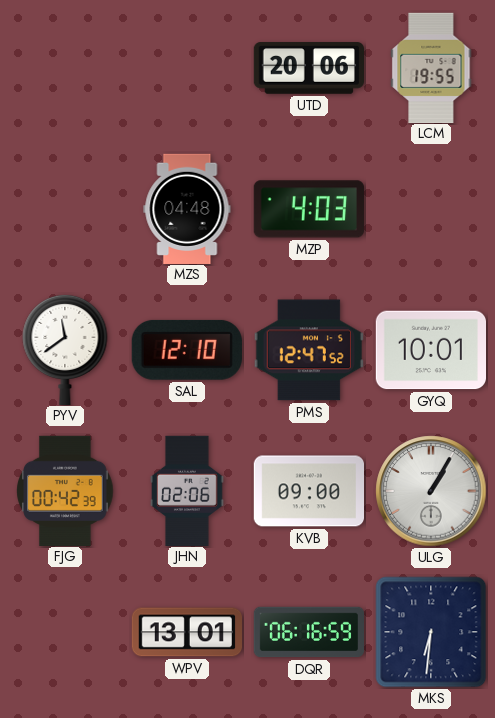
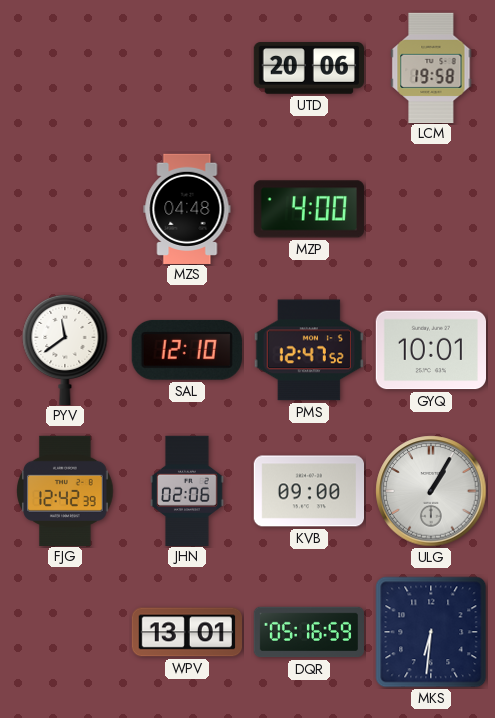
LCM: 19:55 -> 19:58
MZP: 4:03 -> 4:00
FJG: 00:42 -> 12:42
DQR: 06:16 -> 05:16
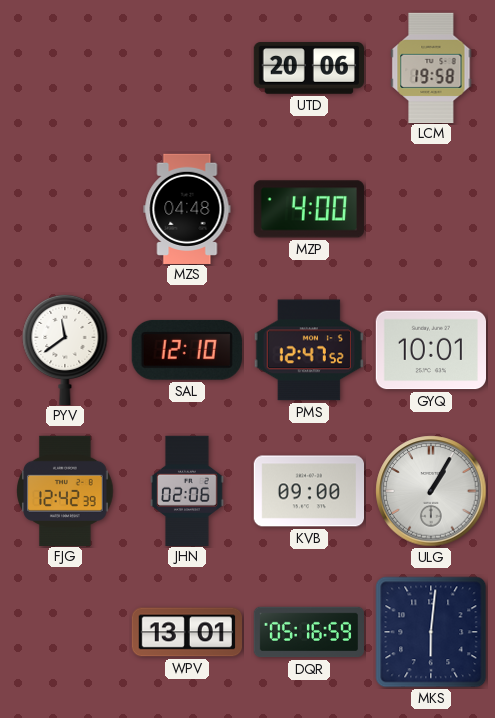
MKS: 6:31 -> 6:01
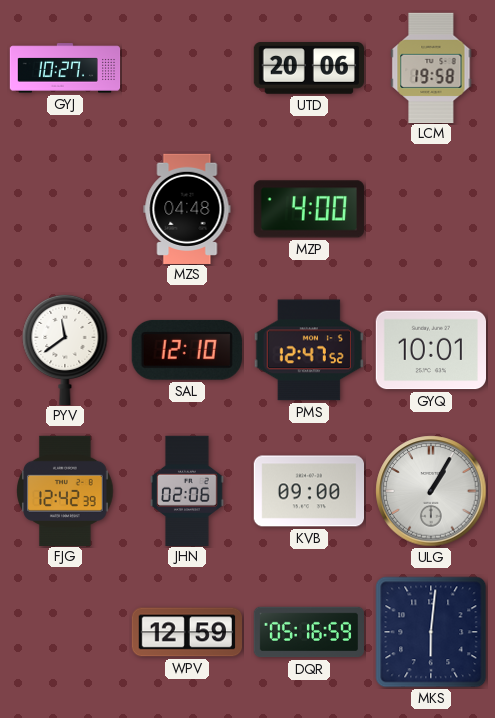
GYJ: none -> 10:27
WPV: 13:01 -> 12:59
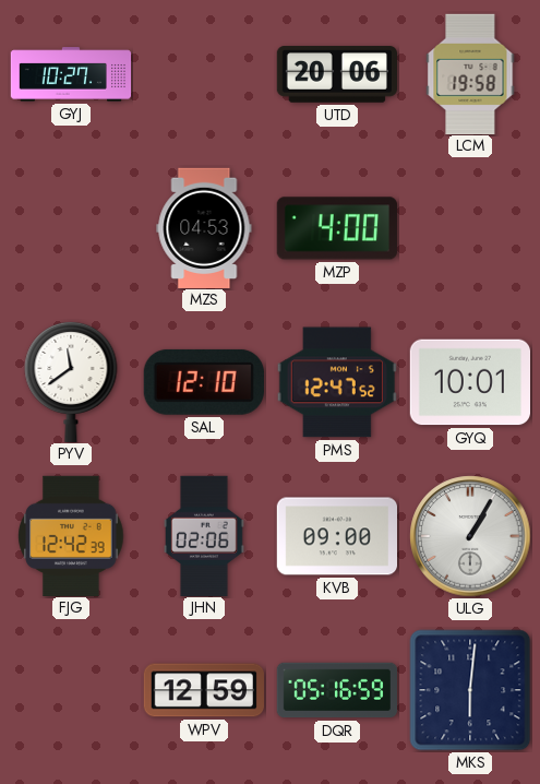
MZS: 04:48 -> 04:53
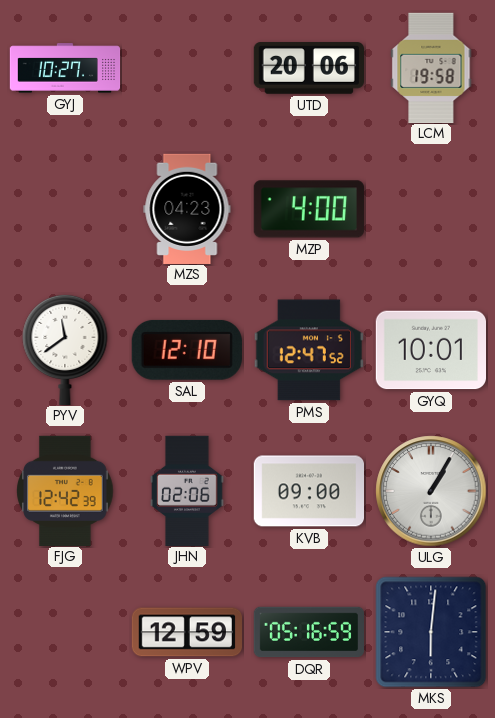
MZS: 04:53 -> 04:23
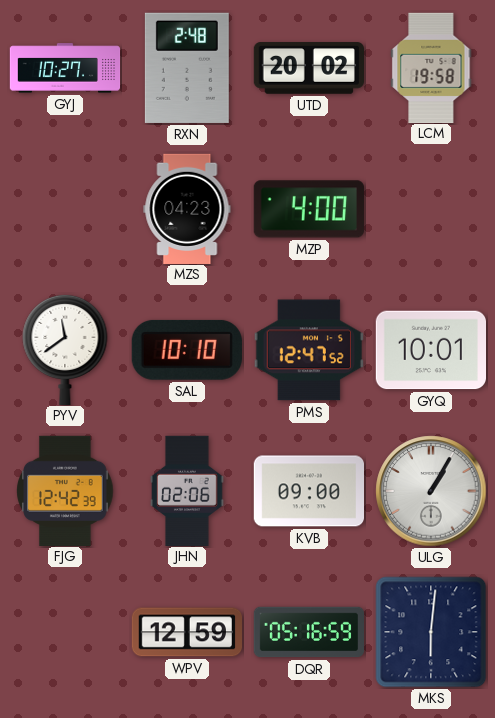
RXN: none -> 2:48
UTD: 20:06 -> 20:02
SAL: 12:10 -> 10:10
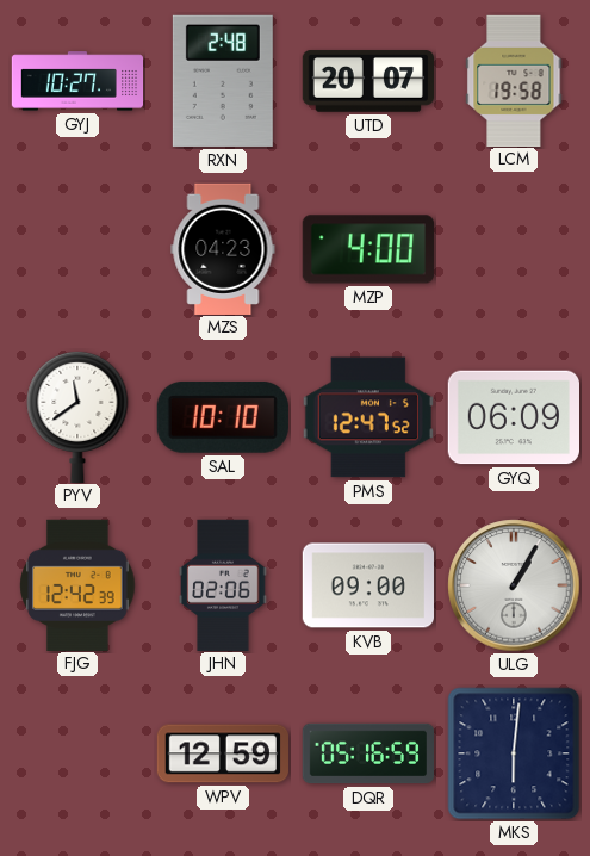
UTD: 20:02 -> 20:07
GYQ: 10:01 -> 06:09
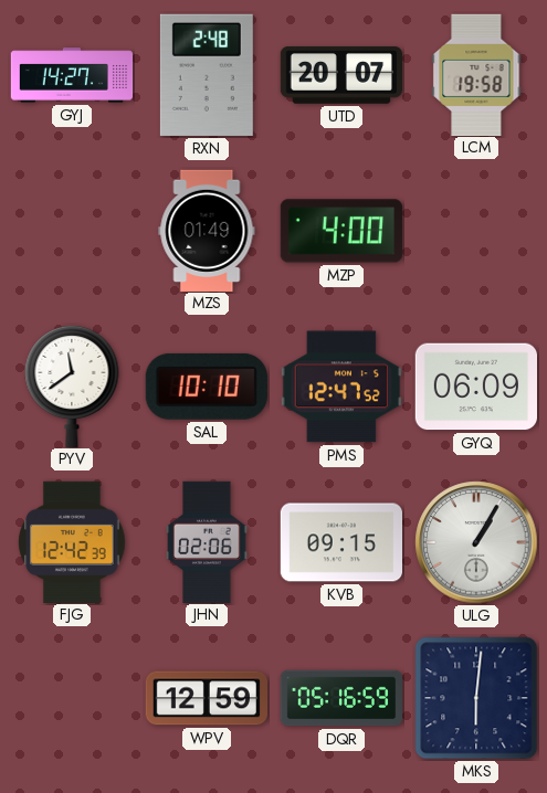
GYJ: 10:27 -> 14:27
MZS: 04:23 -> 01:49
KVB: 09:00 -> 09:15
